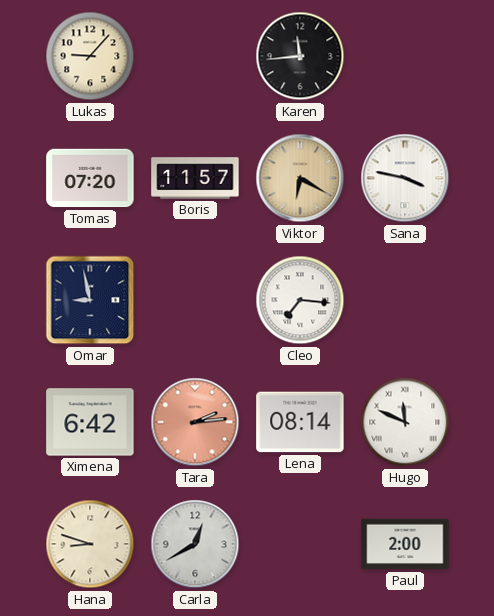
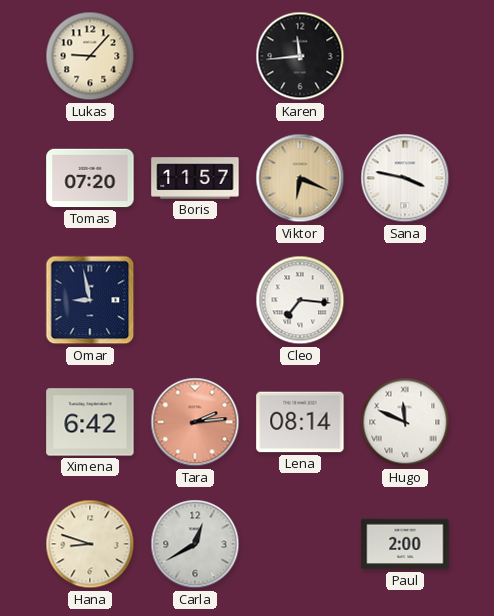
Viktor: 6:20 -> 6:19
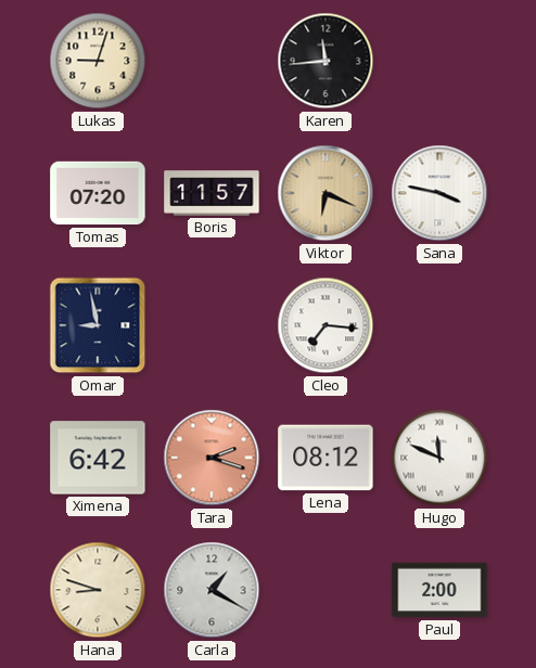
Lukas: 9:07 -> 9:03
Tara: 2:14 -> 2:18
Lena: 08:14 -> 08:12
Carla: 12:40 -> 1:20
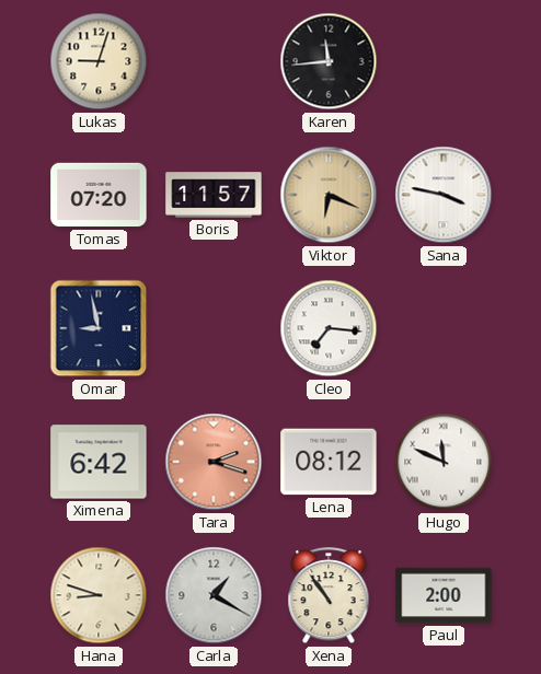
Xena: none -> 10:54
